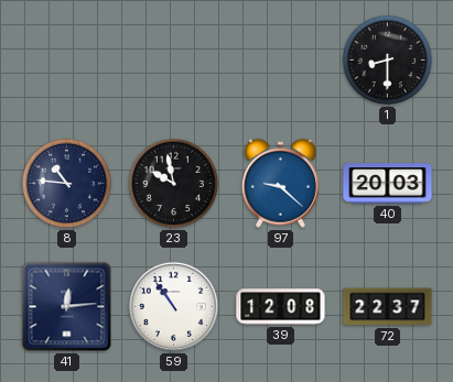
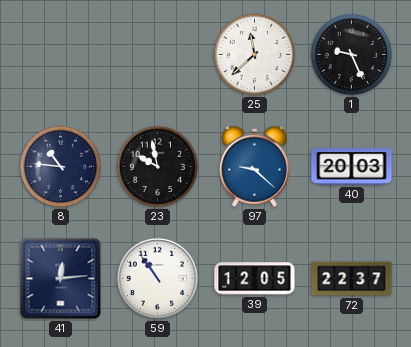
25: none -> 11:38
1: 8:30 -> 9:26
39: 12:08 -> 12:05
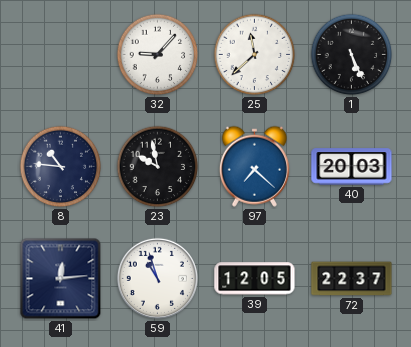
32: none -> 9:07
1: 9:26 -> 5:26
97: 9:22 -> 7:22
59: 10:54 -> 10:57
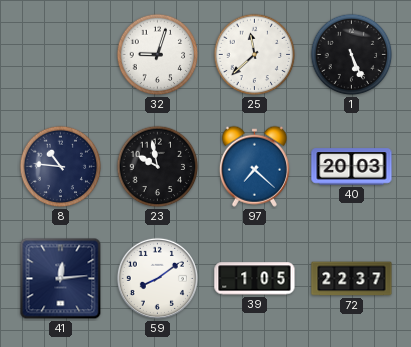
32: 9:07 -> 9:03
59: 10:57 -> 8:09
39: 12:05 -> 1:05
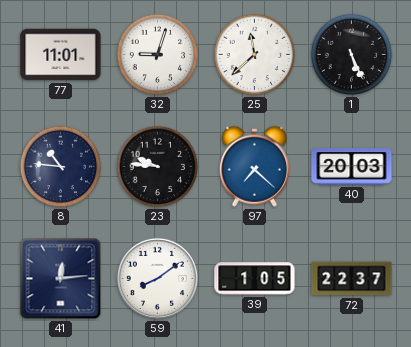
77: none -> 11:01
23: 9:58 -> 9:46
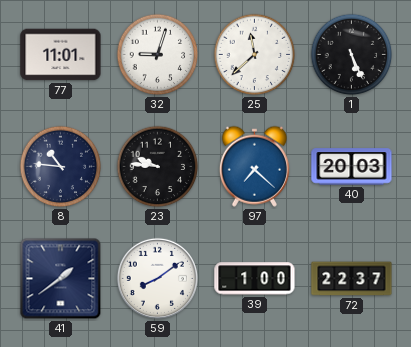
41: 12:14 -> 1:39
39: 1:05 -> 1:00
